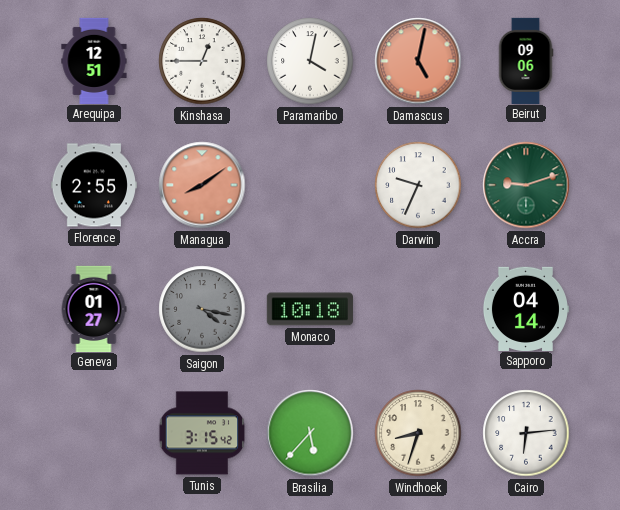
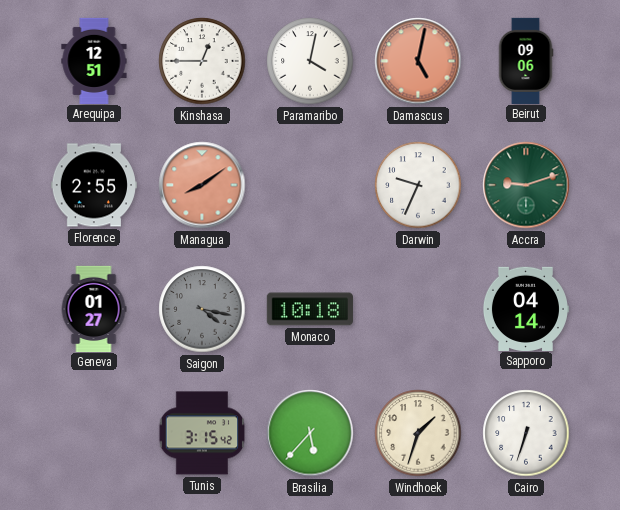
Windhoek: 8:33 -> 1:33
Cairo: 6:14 -> 6:33
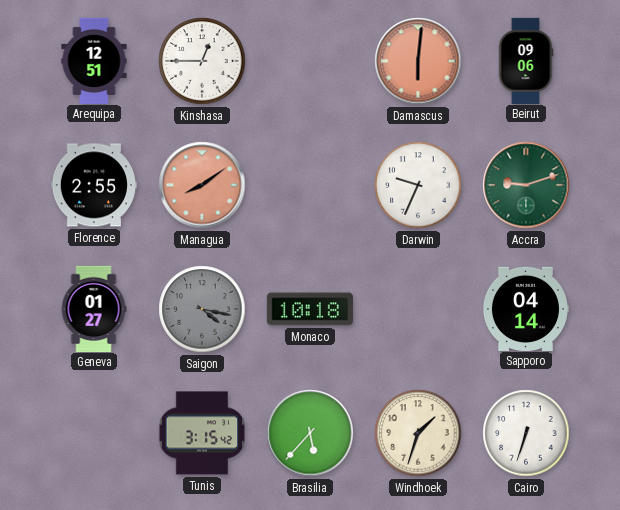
Paramaribo: 4:02 -> none
Damascus: 5:02 -> 6:01
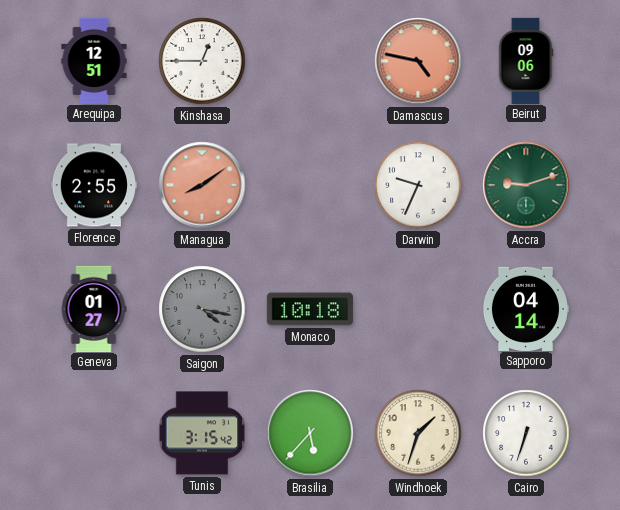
Damascus: 6:01 -> 4:47
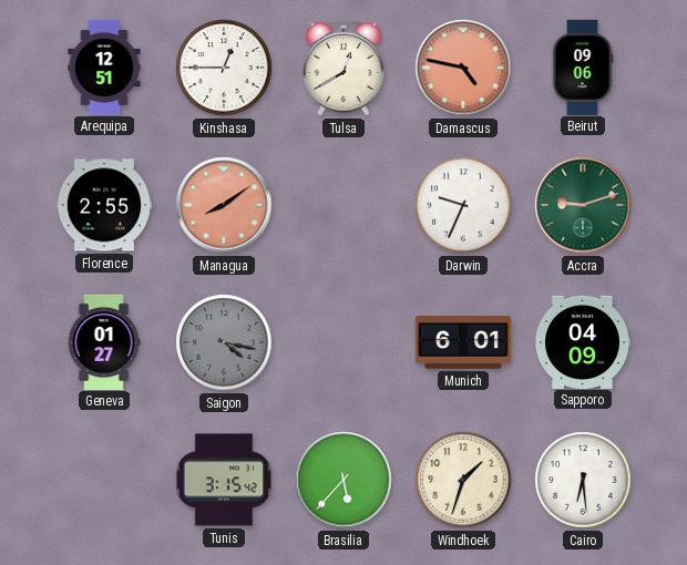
Tulsa: none -> 12:40
Monaco: 10:18 -> none
Munich: none -> 6:01
Sapporo: 04:14 -> 04:09
Cairo: 6:33 -> 6:29
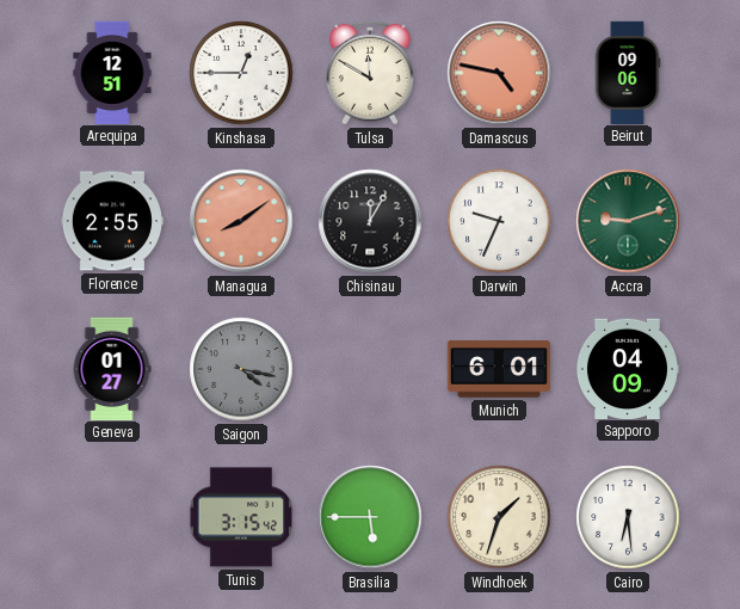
Tulsa: 12:40 -> 11:50
Chisinau: none -> 12:05
Brasilia: 5:37 -> 5:45
